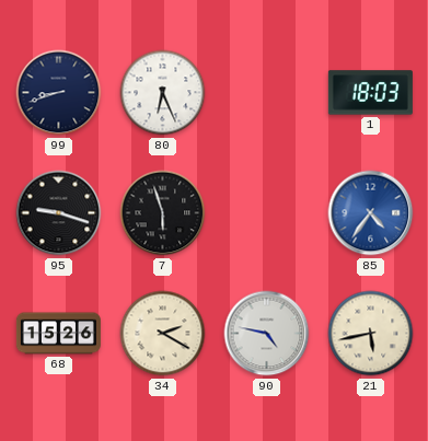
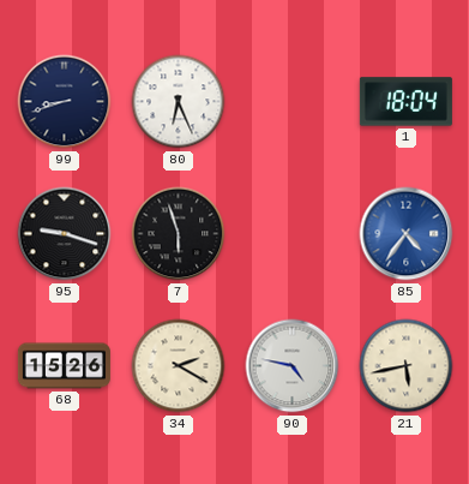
1: 18:03 -> 18:04
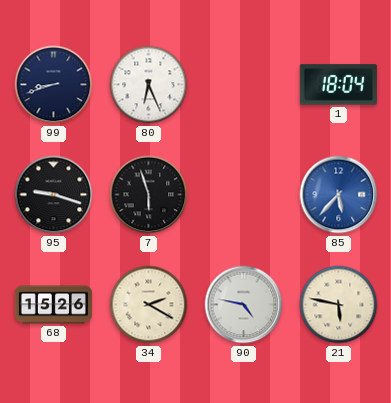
85: 4:36 -> 5:37
21: 5:43 -> 5:47
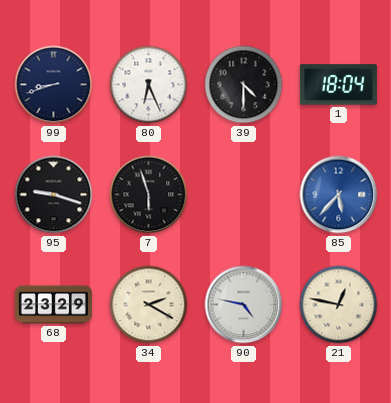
39: none -> 4:30
68: 15:26 -> 23:29
21: 5:47 -> 12:47
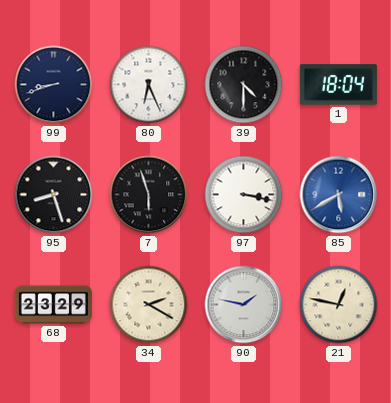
95: 9:18 -> 8:27
97: none -> 3:17
85: 5:37 -> 5:40
90: 4:47 -> 1:47
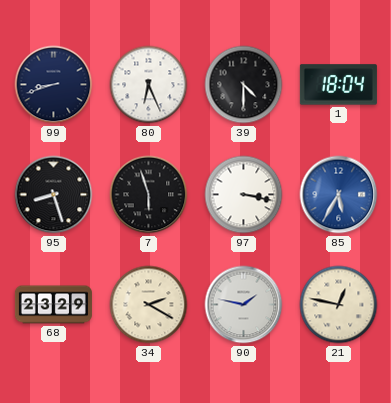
85: 5:40 -> 5:35
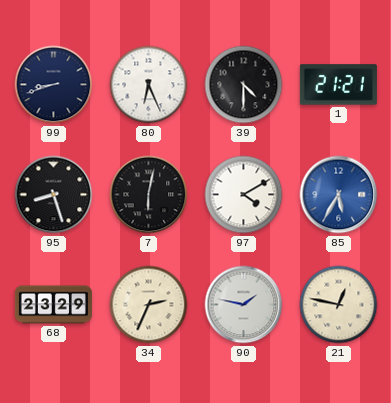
1: 18:04 -> 21:21
7: 5:57 -> 6:02
97: 3:17 -> 4:10
34: 2:20 -> 2:34
